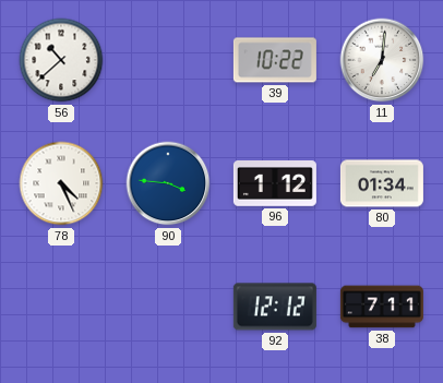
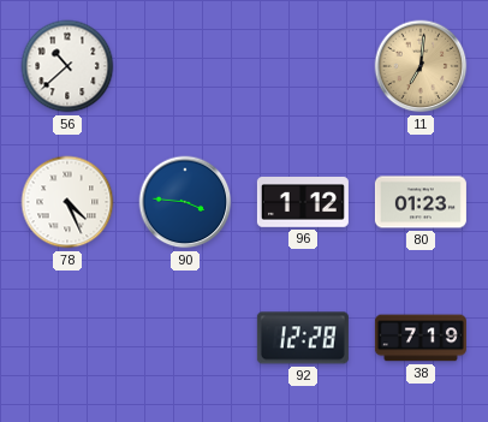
39: 10:22 -> none
11 dial: white -> champagne
80: 01:34 -> 01:23
92: 12:12 -> 12:28
38: 7:11 -> 7:19
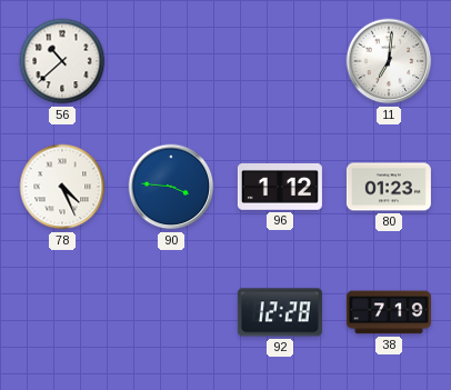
11 dial: champagne -> white
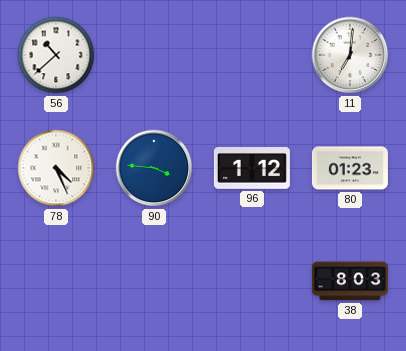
92: 12:28 -> none
38: 7:19 -> 8:03
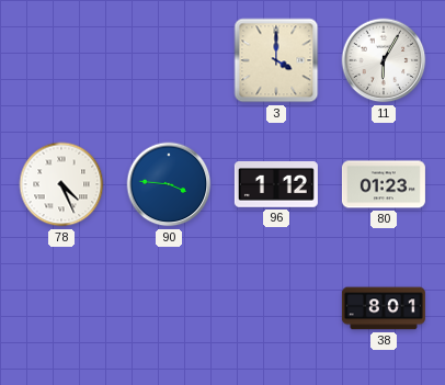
56: 10:38 -> none
3: none -> 4:00
11: 7:01 -> 6:05
38: 8:03 -> 8:01
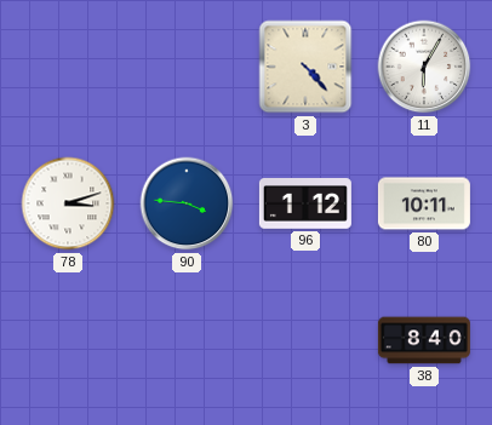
3: 4:00 -> 4:23
78: 4:26 -> 3:12
80: 01:23 -> 10:11
38: 8:01 -> 8:40
